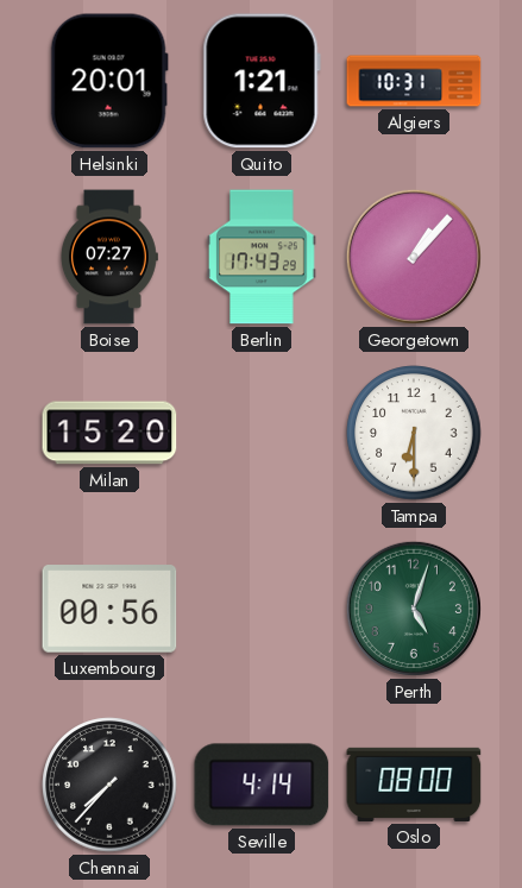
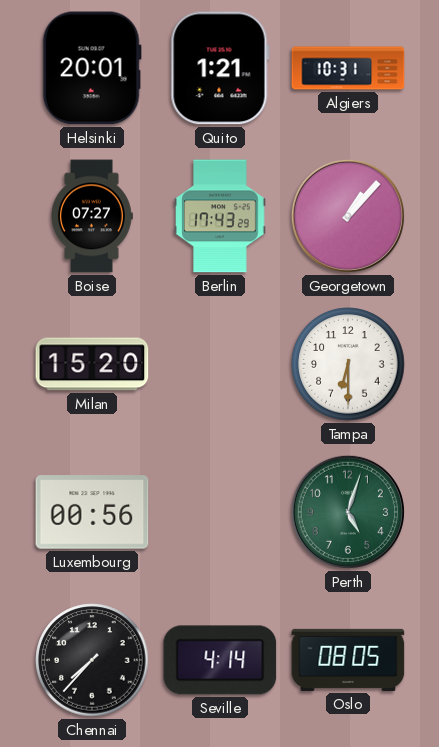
Oslo: 08:00 -> 08:05
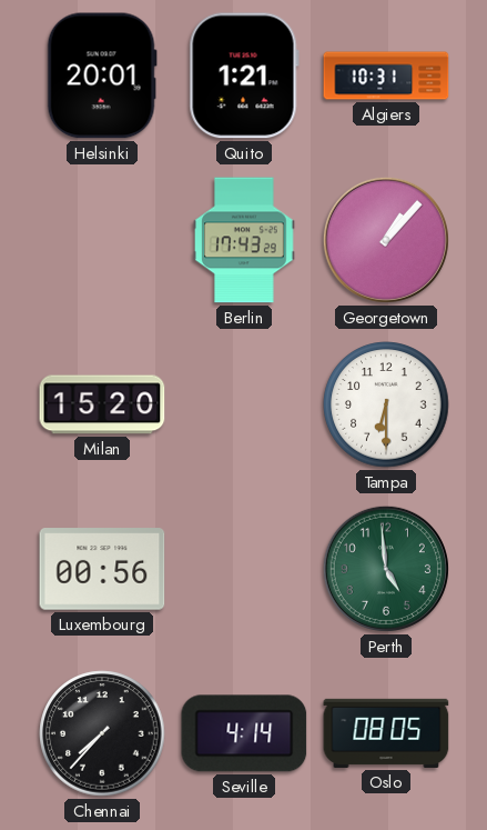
Boise: 07:27 -> none
Perth: 5:03 -> 4:59
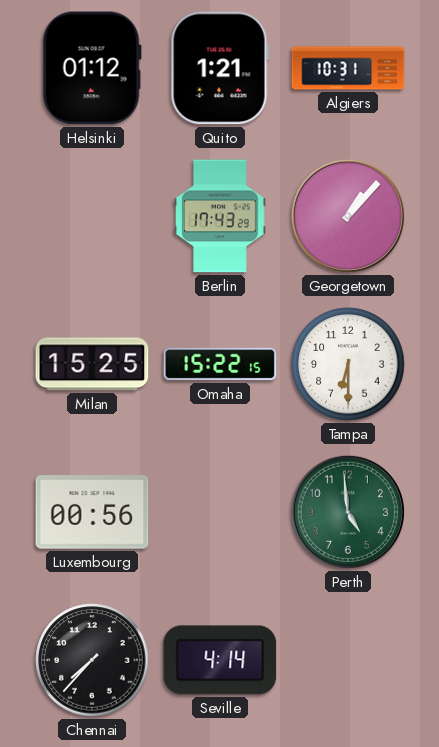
Helsinki: 20:01 -> 01:12
Milan: 15:20 -> 15:25
Omaha: none -> 15:22
Oslo: 08:05 -> none
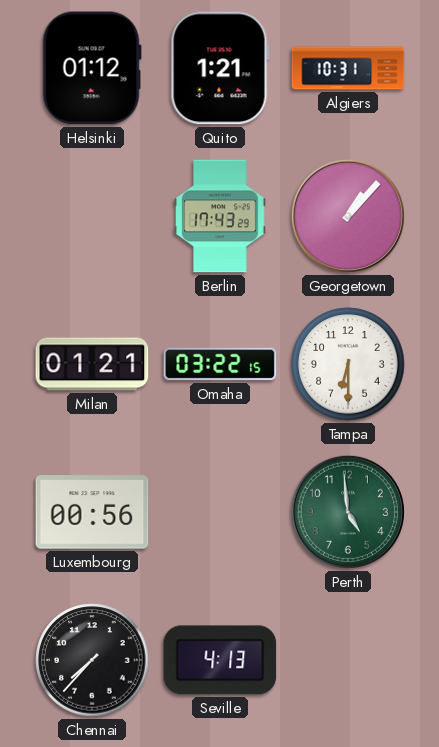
Milan: 15:25 -> 01:21
Omaha: 15:22 -> 03:22
Seville: 4:14 -> 4:13
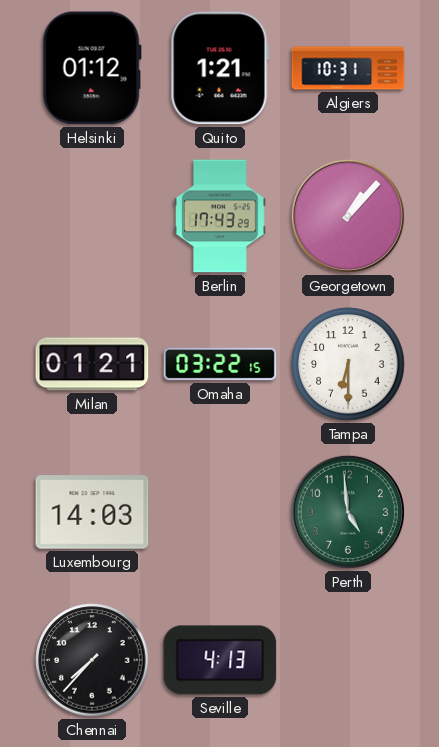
Luxembourg: 00:56 -> 14:03
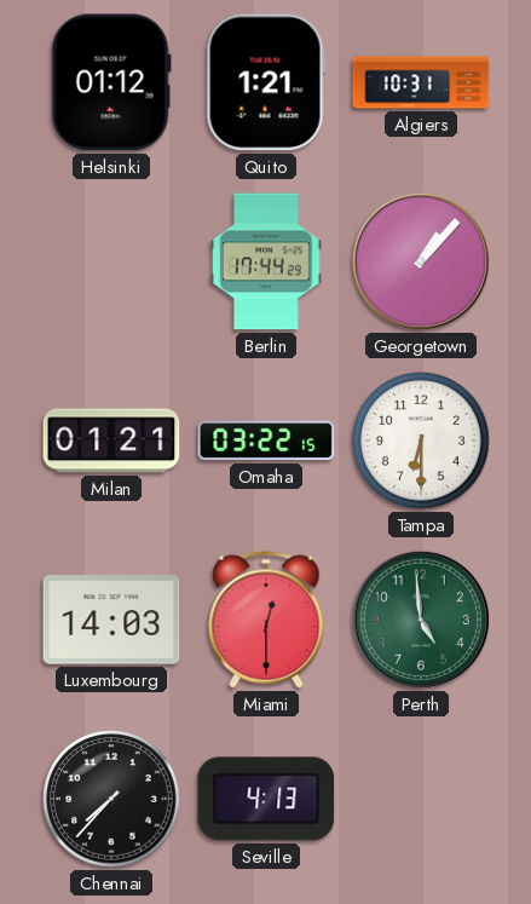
Berlin: 17:43 -> 17:44
Miami: none -> 12:30
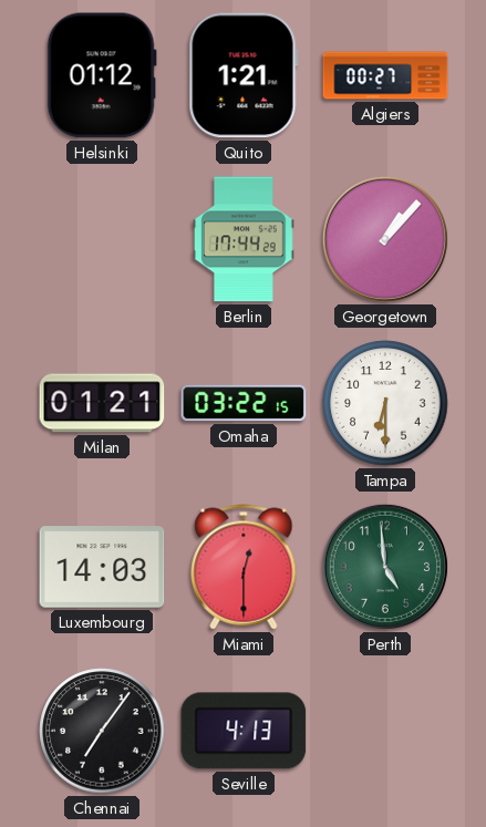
Algiers: 10:31 -> 00:27
Chennai: 7:37 -> 7:06
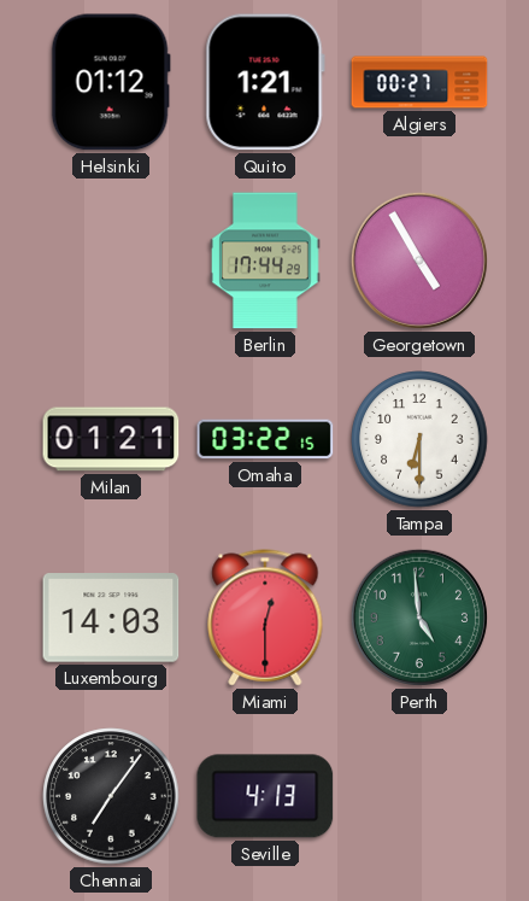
Georgetown: 1:07 -> 4:55
